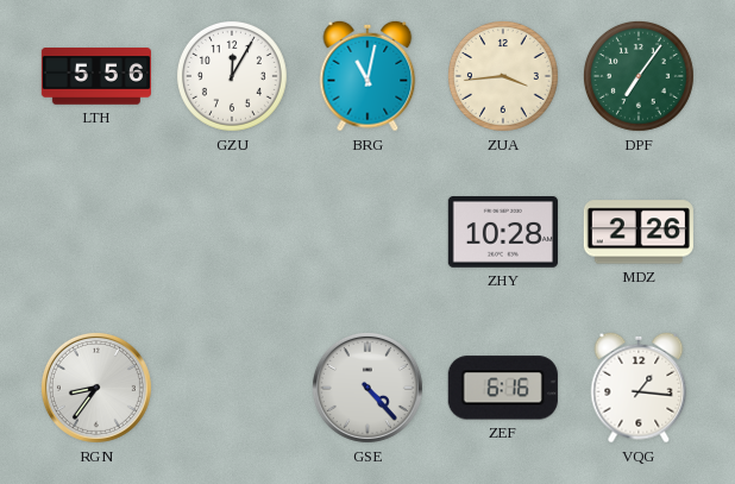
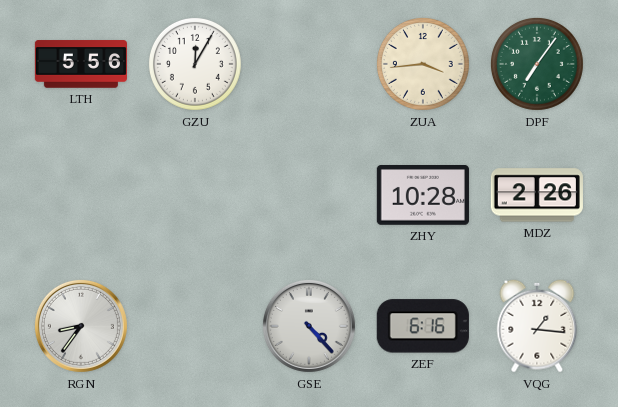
BRG: 11:02 -> none
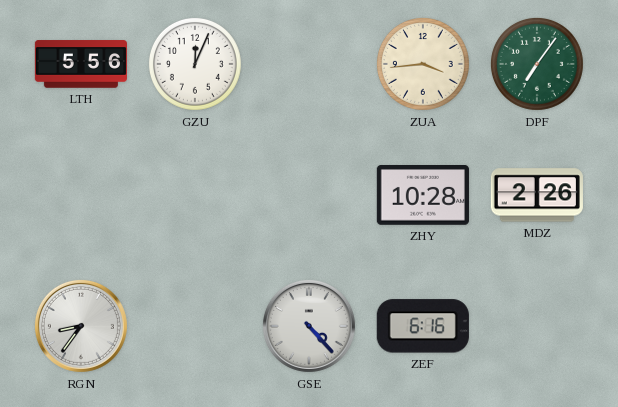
GZU: 12:05 -> 12:04
VQG: 1:16 -> none
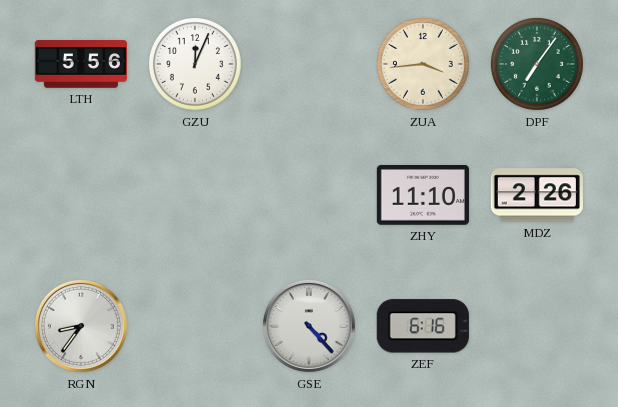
ZHY: 10:28 -> 11:10
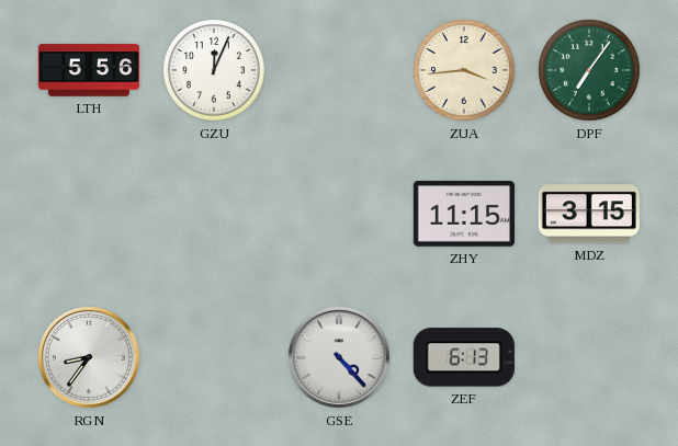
ZHY: 11:10 -> 11:15
MDZ: 2:26 -> 3:15
ZEF: 6:16 -> 6:13
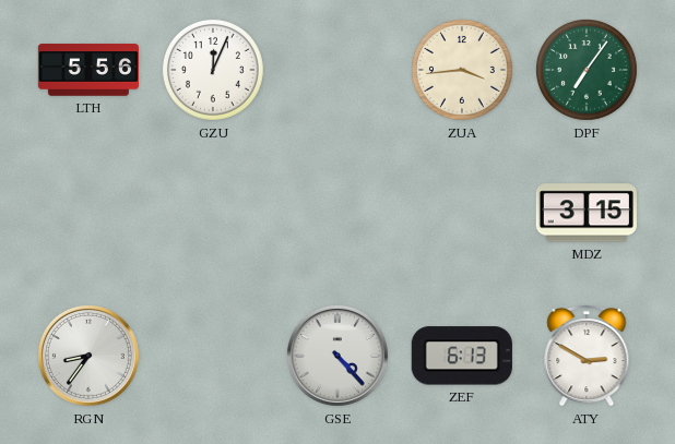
ZHY: 11:15 -> none
ATY: none -> 2:50
